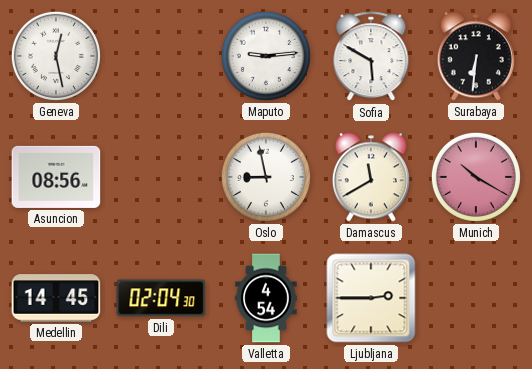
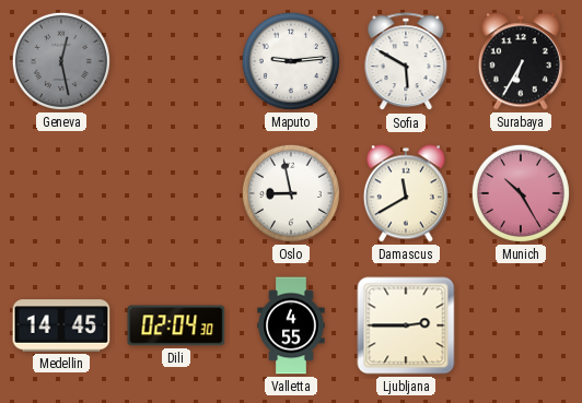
Geneva dial: white -> grey
Surabaya: 6:31 -> 6:35
Asuncion: 08:56 -> none
Munich: 10:20 -> 10:25
Valletta: 4:54 -> 4:55
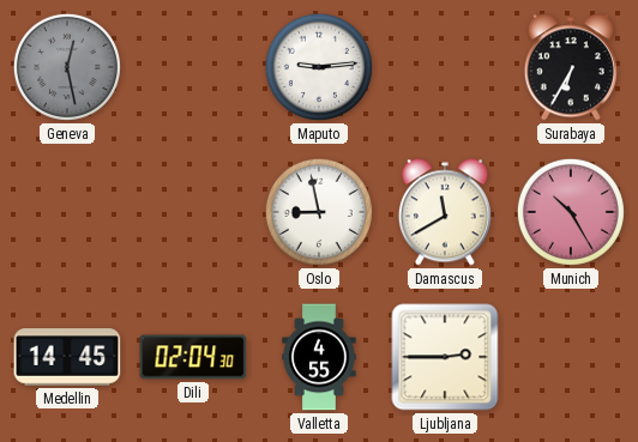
Sofia: 5:50 -> none
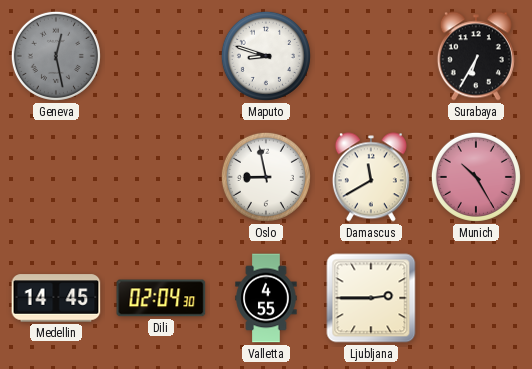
Maputo: 9:14 -> 8:48
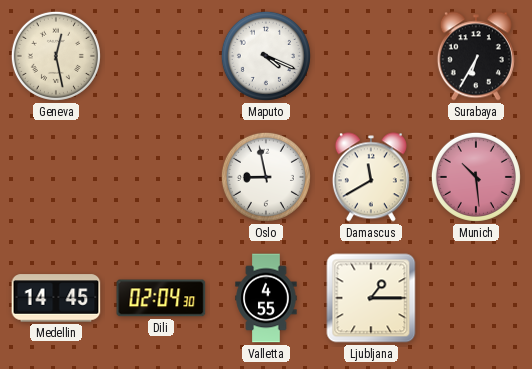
Geneva dial: grey -> cream
Maputo: 8:48 -> 4:19
Munich: 10:25 -> 10:29
Ljubljana: 2:45 -> 1:15
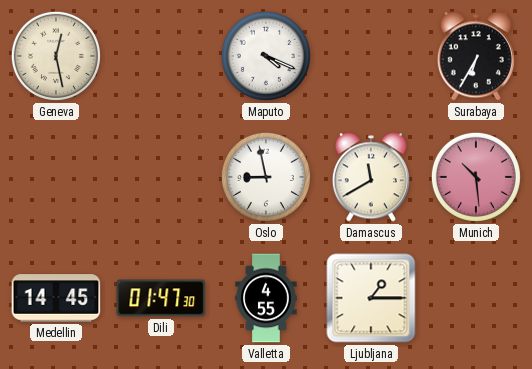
Dili: 02:04 -> 01:47
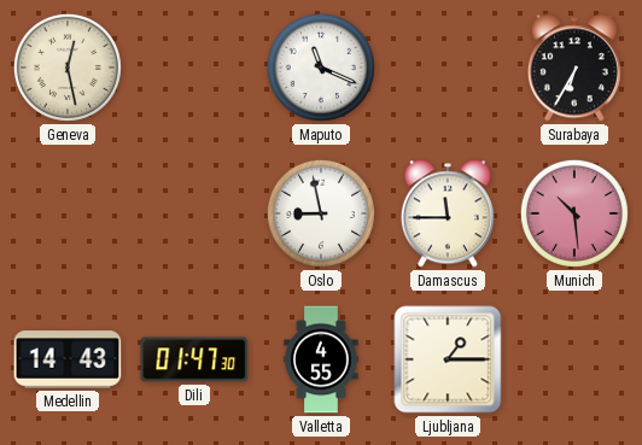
Maputo: 4:19 -> 11:19
Damascus: 11:40 -> 11:45
Medellin: 14:45 -> 14:43
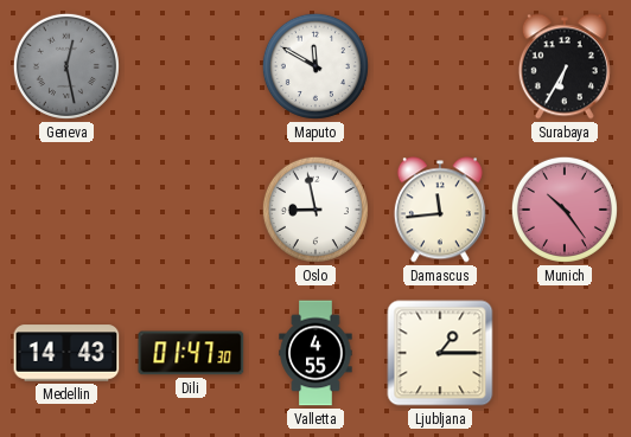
Geneva dial: cream -> grey
Maputo: 11:19 -> 11:50
Damascus: 11:45 -> 11:44
Munich: 10:29 -> 10:24
